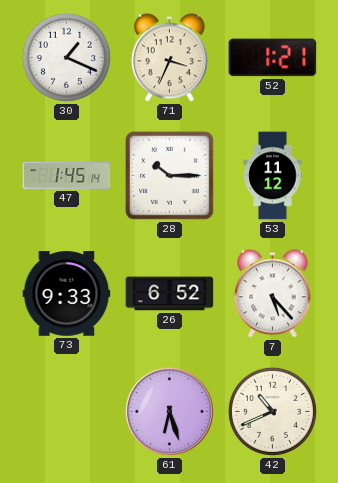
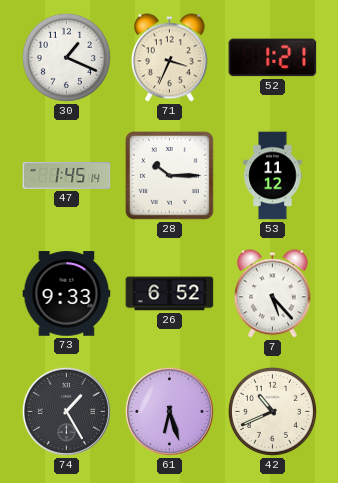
74: none -> 1:25
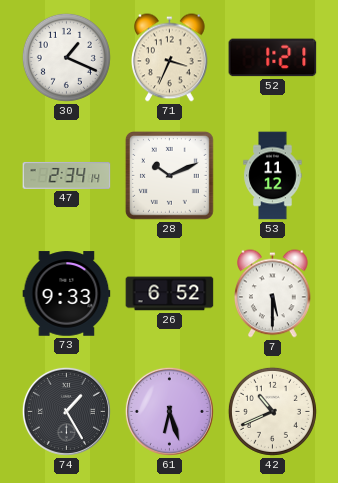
47: 1:45 -> 2:34
28: 10:15 -> 10:11
7: 5:23 -> 5:30
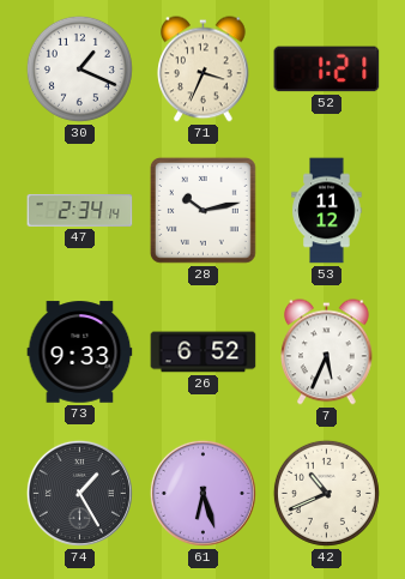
28: 10:11 -> 10:13
7: 5:30 -> 5:34
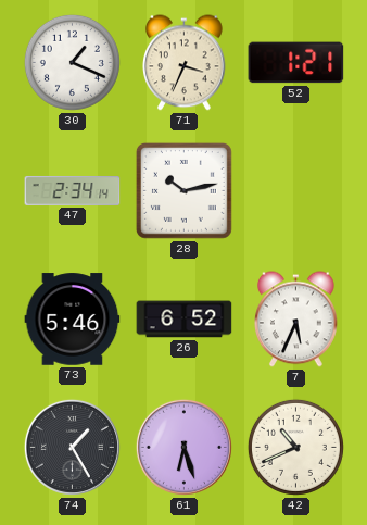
53: 11:12 -> none
73: 9:33 -> 5:46
